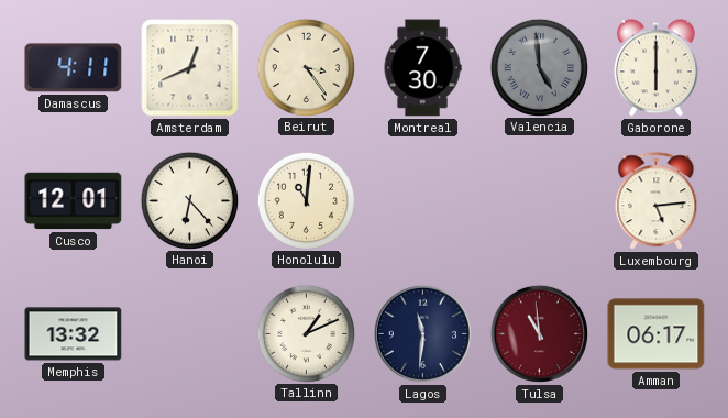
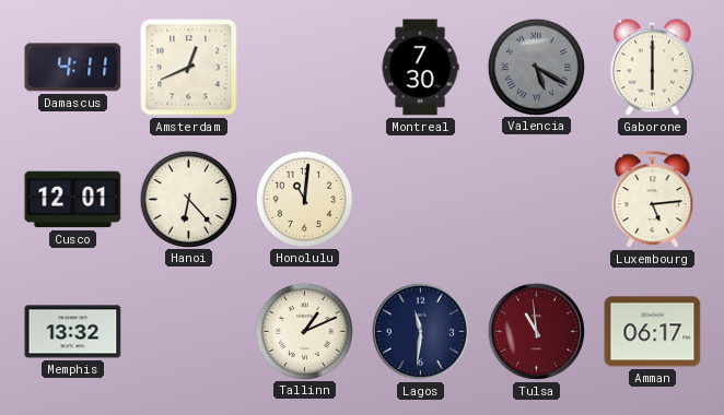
Beirut: 3:24 -> none
Valencia: 4:59 -> 5:20
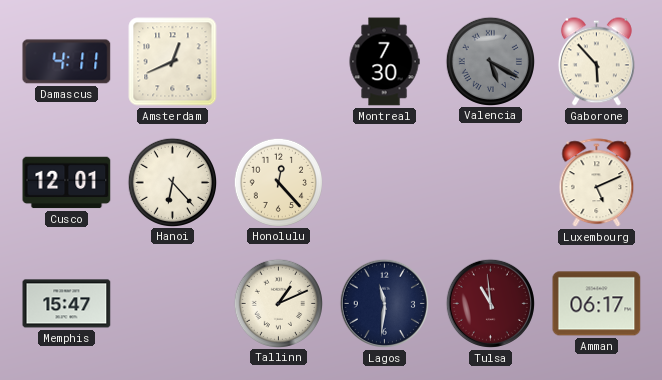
Gaborone: 6:00 -> 5:53
Honolulu: 11:01 -> 12:23
Luxembourg: 5:14 -> 5:11
Memphis: 13:32 -> 15:47
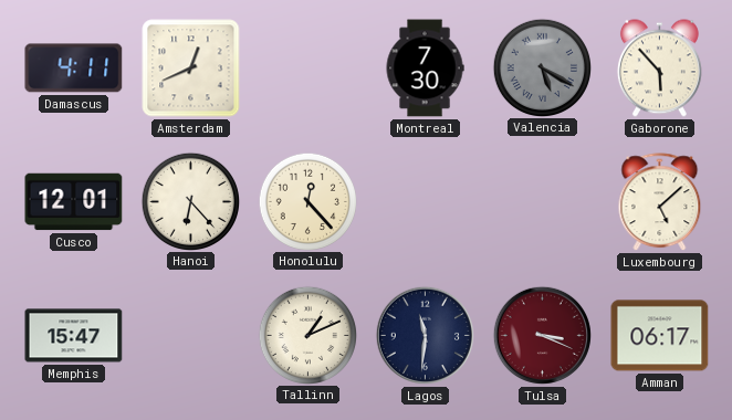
Luxembourg: 5:11 -> 5:08
Tulsa: 10:59 -> 3:19
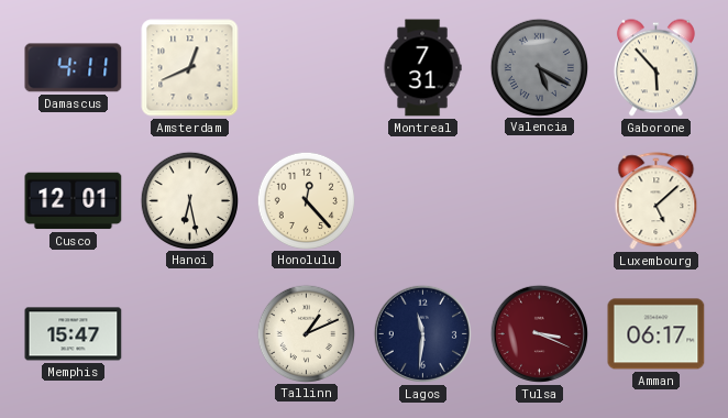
Montreal: 7:30 -> 7:31
Hanoi: 6:23 -> 6:28
